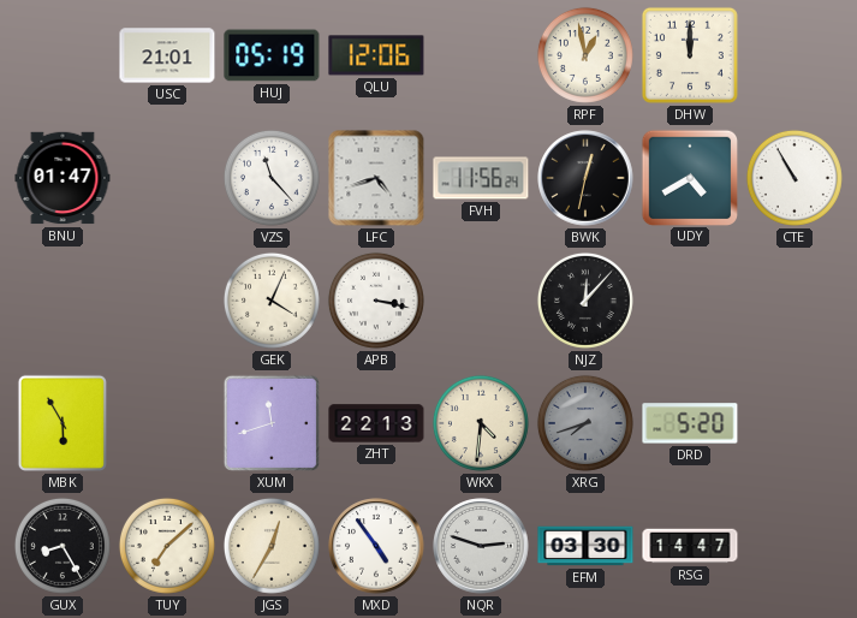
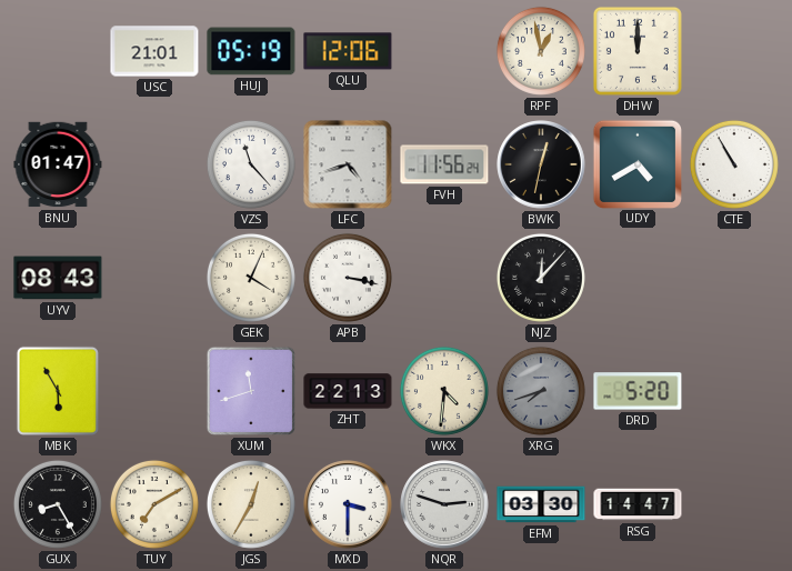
UYV: none -> 08:43
TUY: 7:08 -> 7:10
MXD: 4:54 -> 3:30
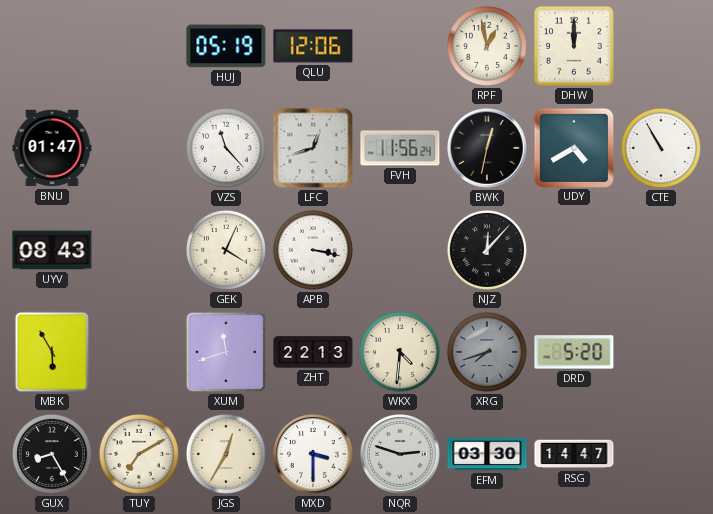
USC: 21:01 -> none
LFC: 4:42 -> 12:42
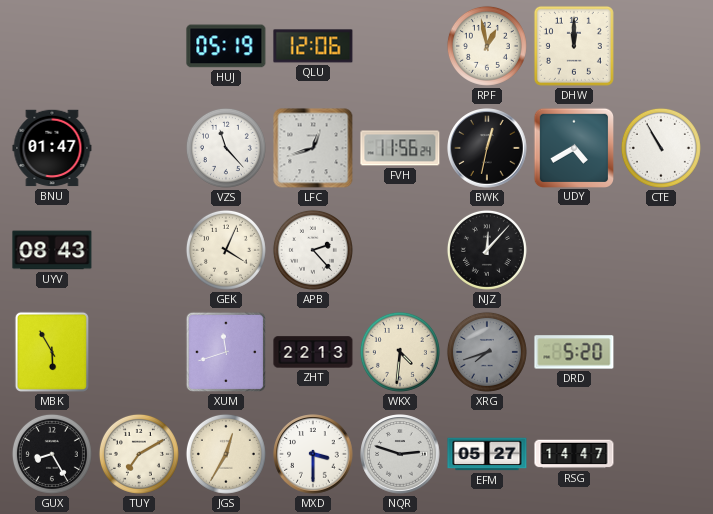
APB: 3:17 -> 2:23
EFM: 03:30 -> 05:27
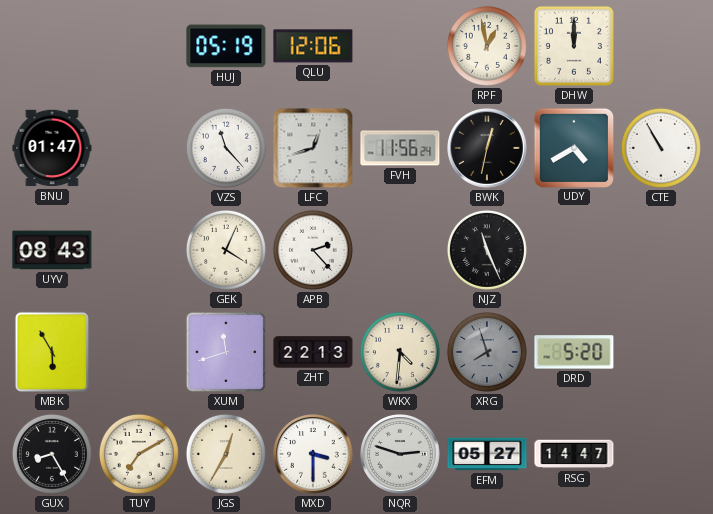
NJZ: 12:07 -> 11:26
XRG: 7:42 -> 7:57
